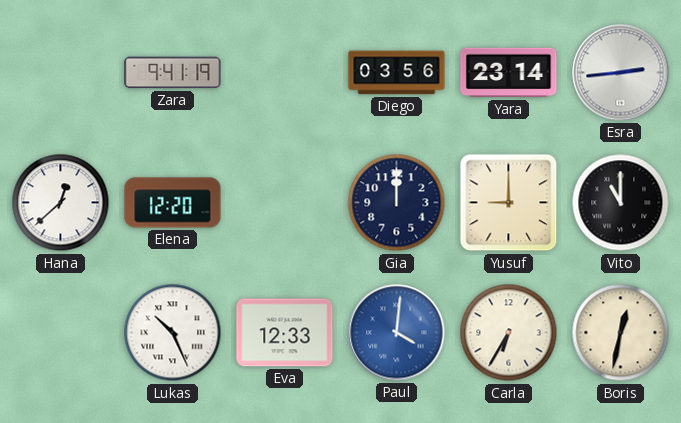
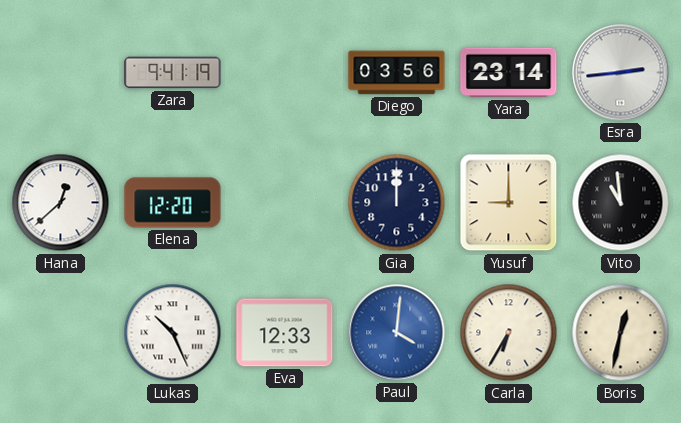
Vito: 11:00 -> 10:59
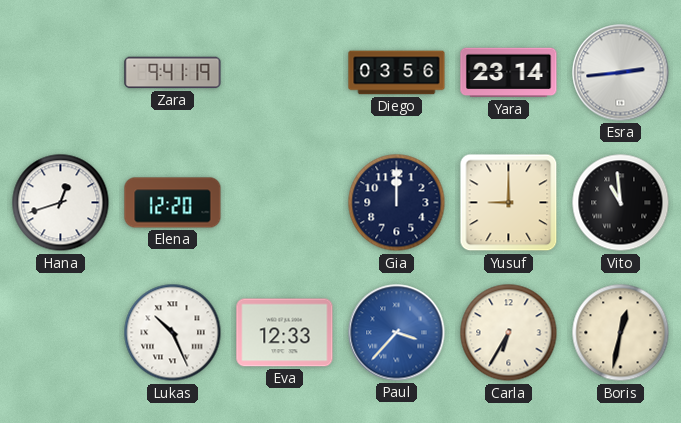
Hana: 12:38 -> 12:42
Paul: 4:01 -> 3:37
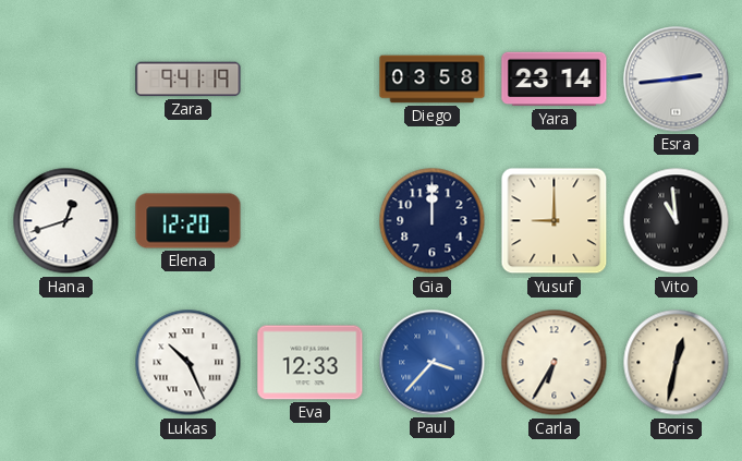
Diego: 03:56 -> 03:58
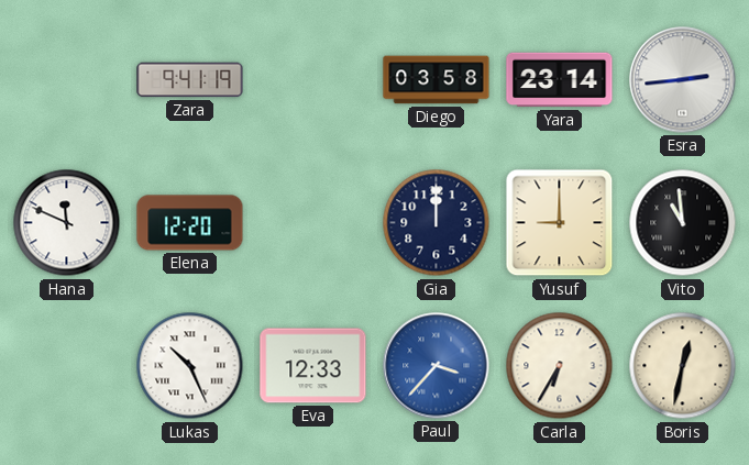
Hana: 12:42 -> 11:49
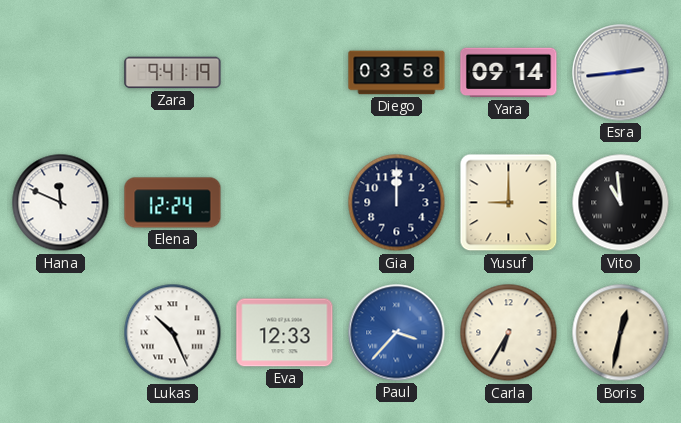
Yara: 23:14 -> 09:14
Elena: 12:20 -> 12:24
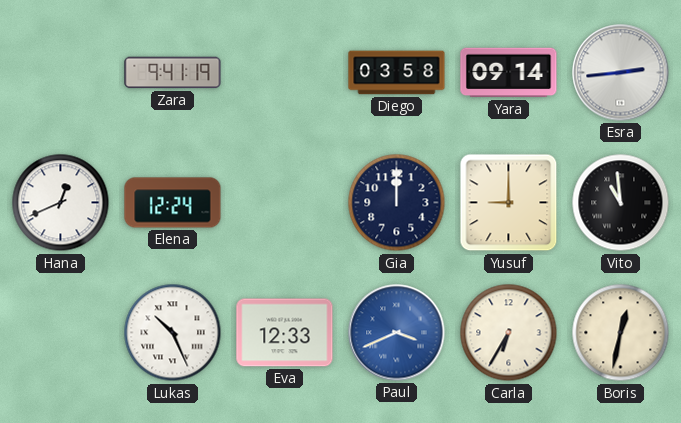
Hana: 11:49 -> 12:41
Paul: 3:37 -> 3:41
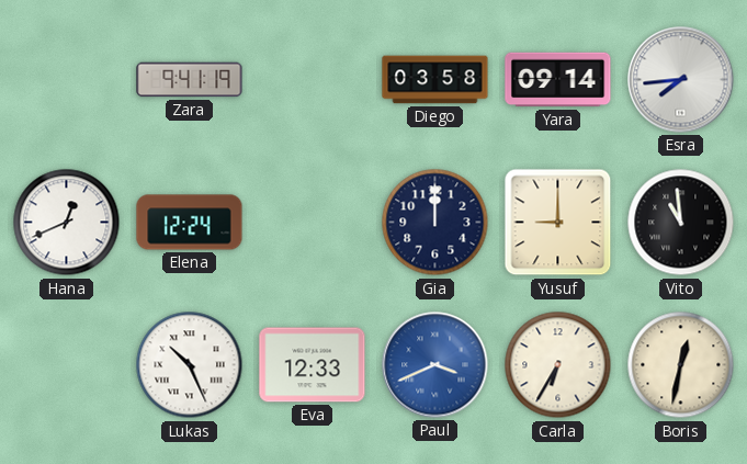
Esra: 2:44 -> 7:44
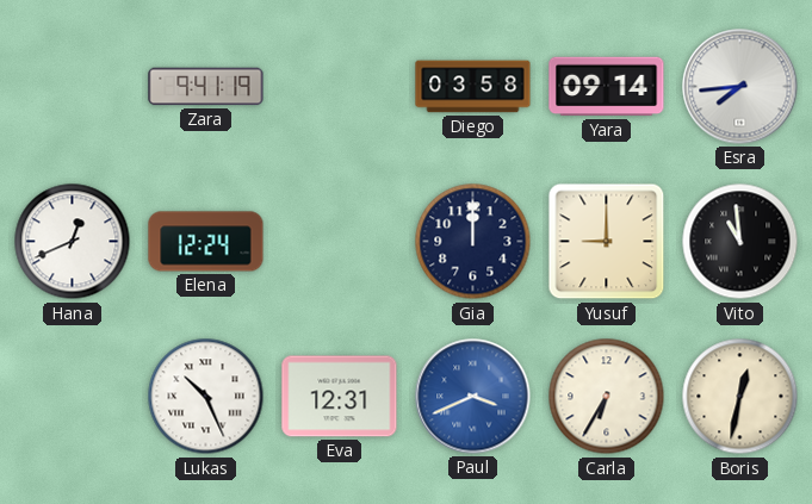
Eva: 12:33 -> 12:31
